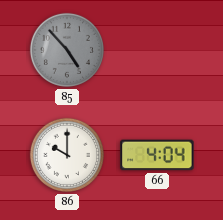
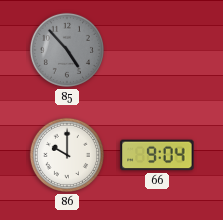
66: 4:04 -> 9:04
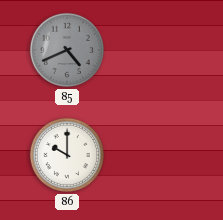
85: 4:53 -> 4:41
66: 9:04 -> none
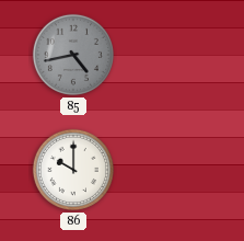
85: 4:41 -> 4:43
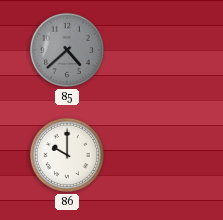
85: 4:43 -> 4:38
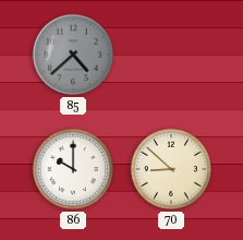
70: none -> 8:52
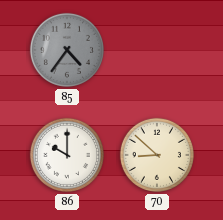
85: 4:38 -> 4:36
